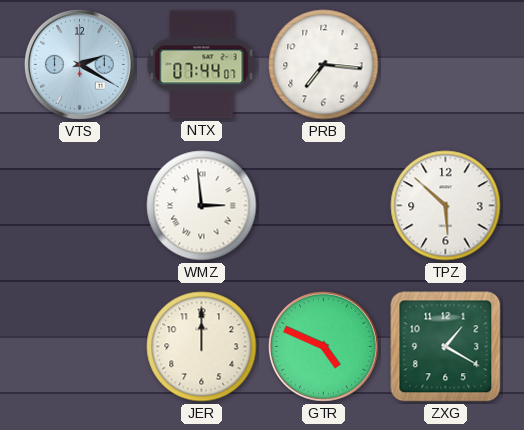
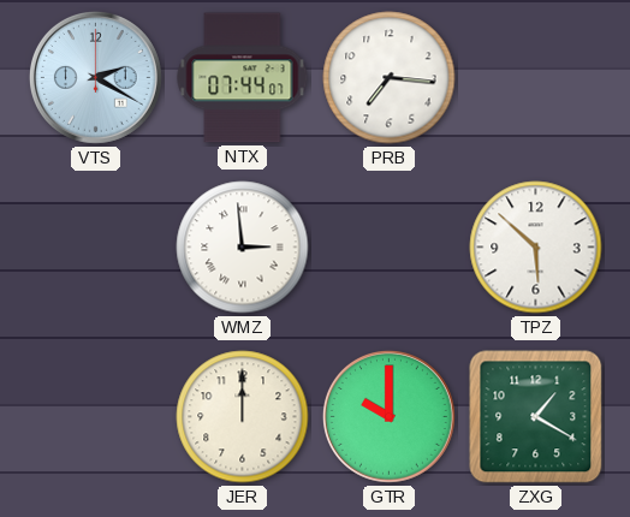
GTR: 4:49 -> 10:00
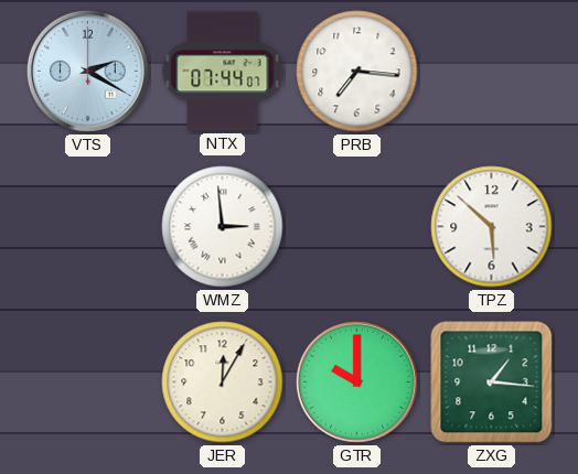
JER: 12:00 -> 12:05
ZXG: 1:20 -> 1:16
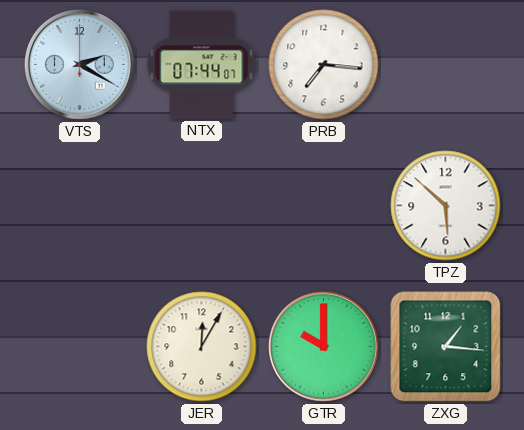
WMZ: 2:59 -> none
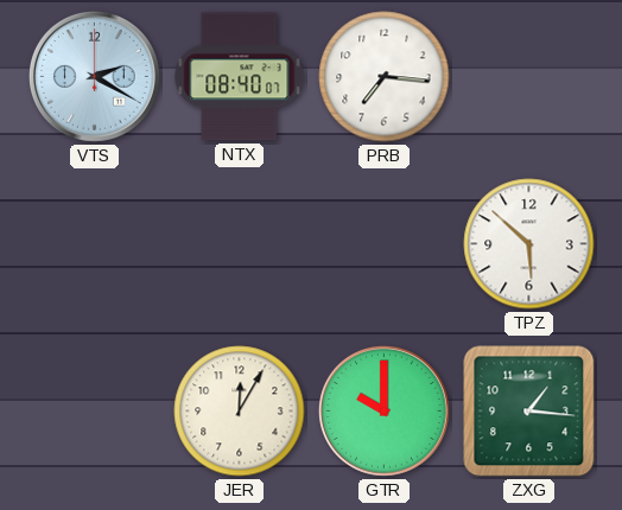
NTX: 07:44 -> 08:40
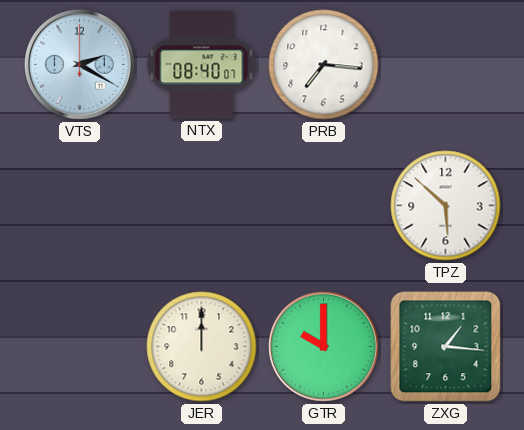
JER: 12:05 -> 12:00
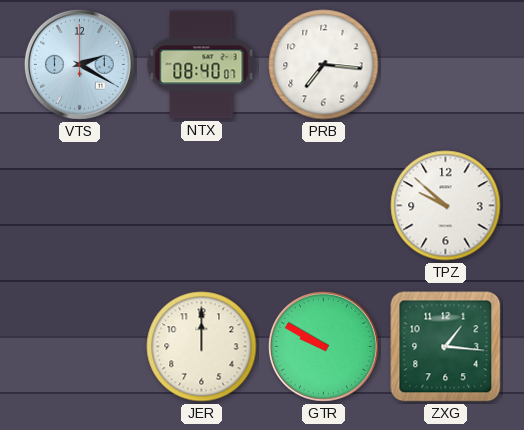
TPZ: 5:52 -> 9:52
GTR: 10:00 -> 9:50
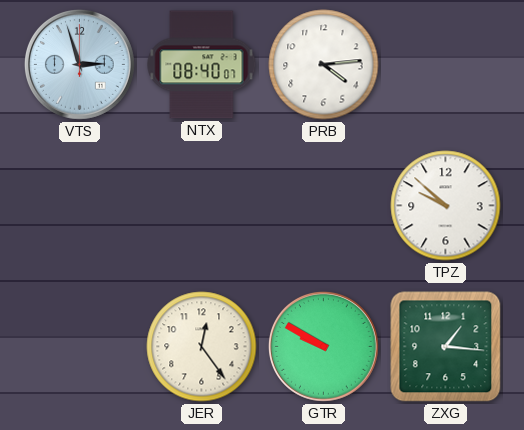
VTS: 2:20 -> 2:57
PRB: 7:16 -> 4:14
JER: 12:00 -> 12:24
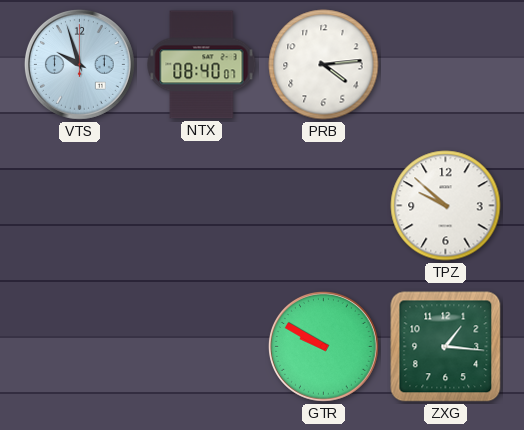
VTS: 2:57 -> 9:57
JER: 12:24 -> none
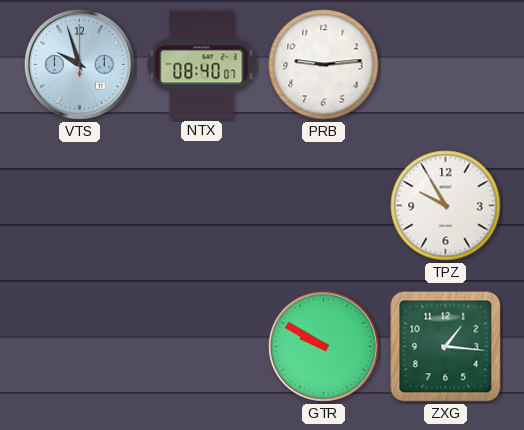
PRB: 4:14 -> 9:14
TPZ: 9:52 -> 9:55
